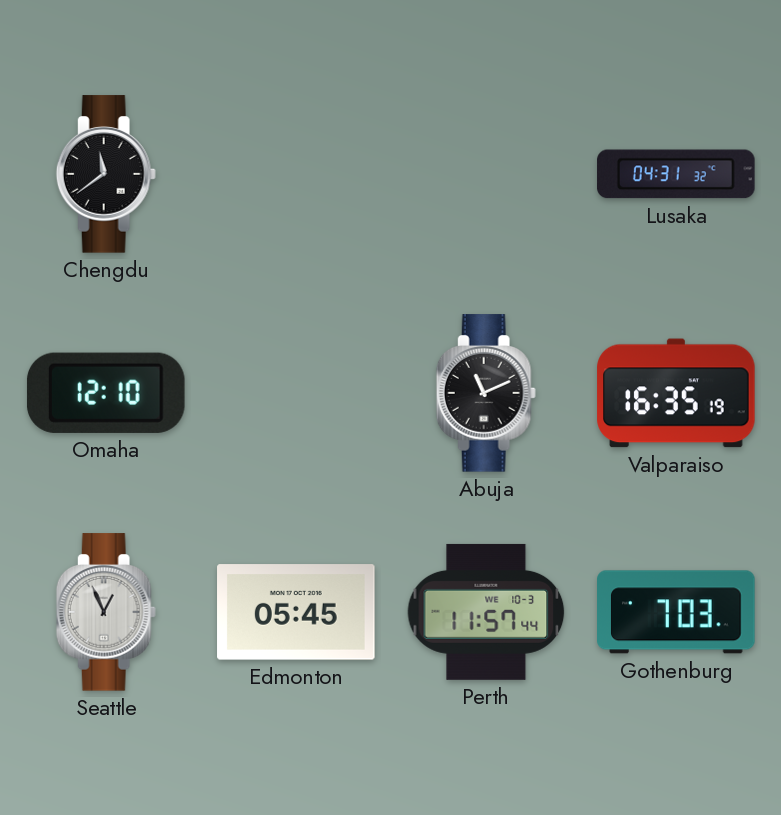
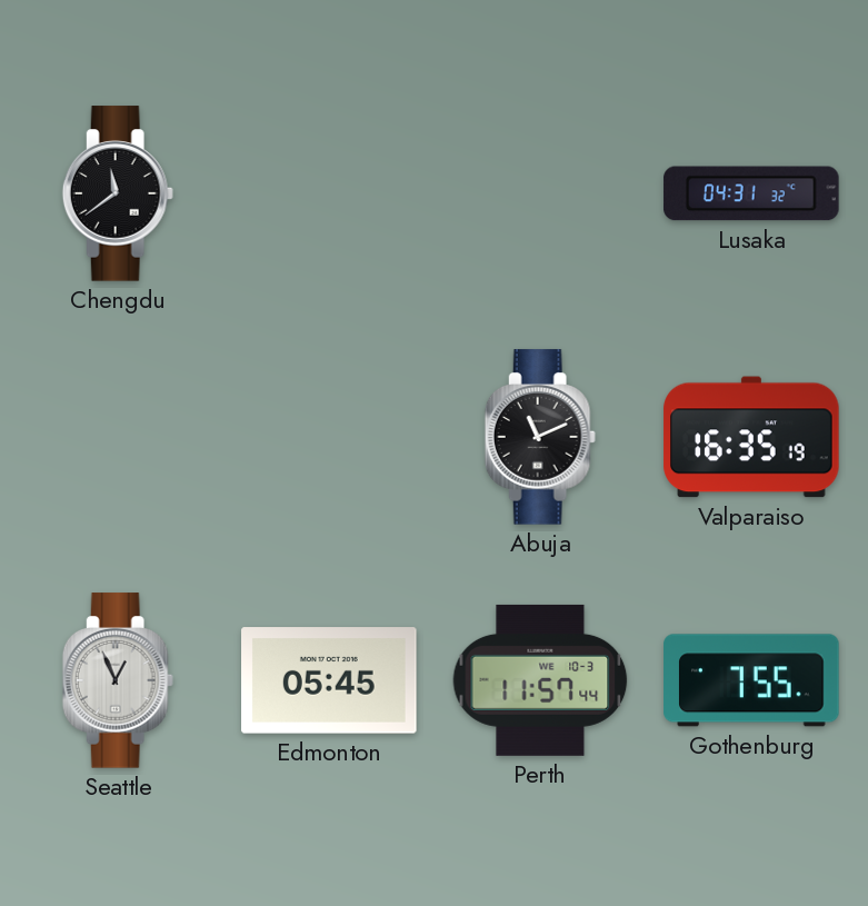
Omaha: 12:10 -> none
Gothenburg: 7:03 -> 7:55
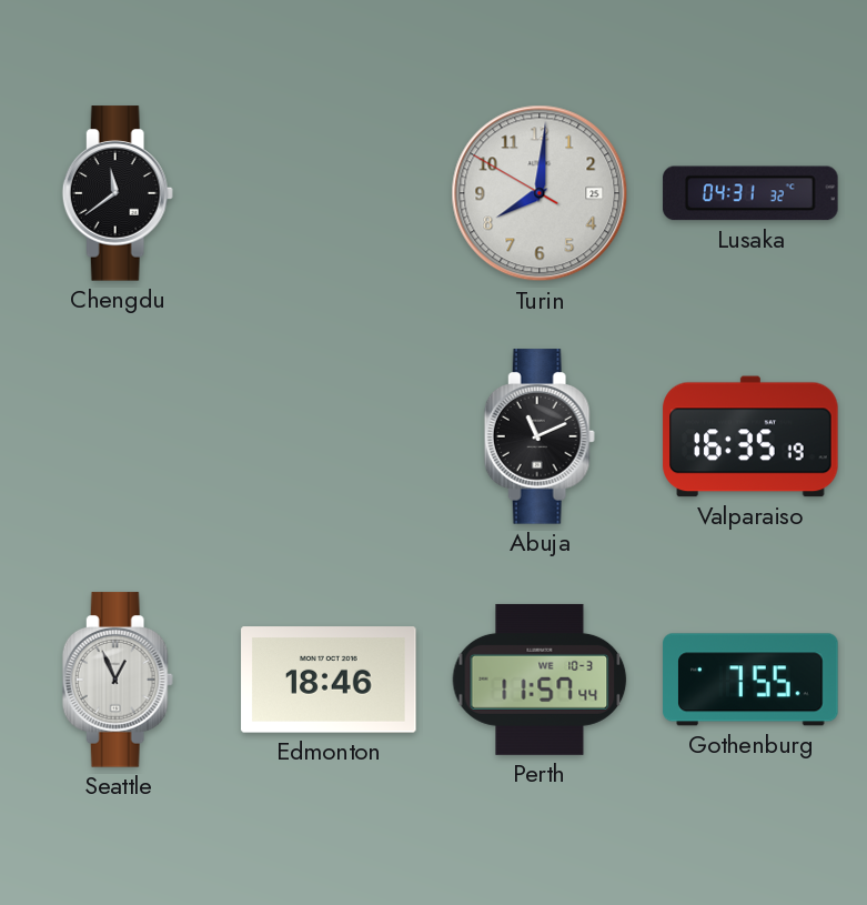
Turin: none -> 8:00
Edmonton: 05:45 -> 18:46
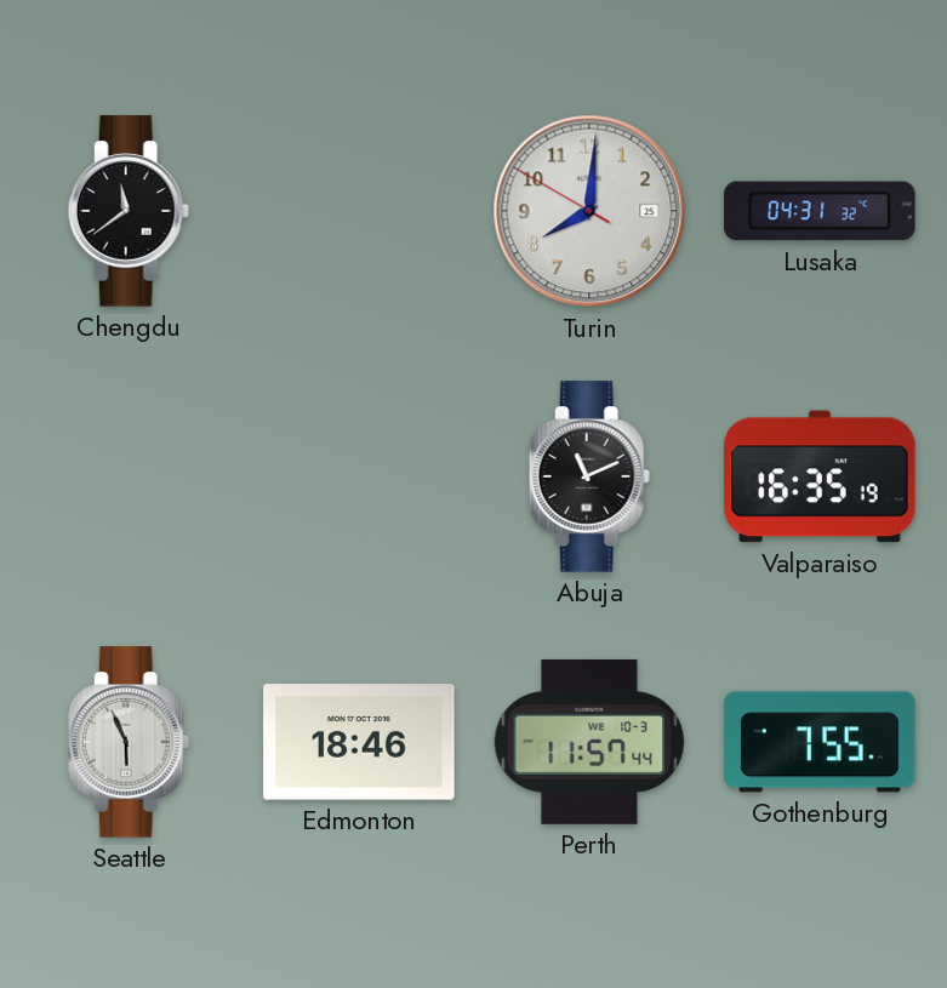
Seattle: 12:56 -> 5:56
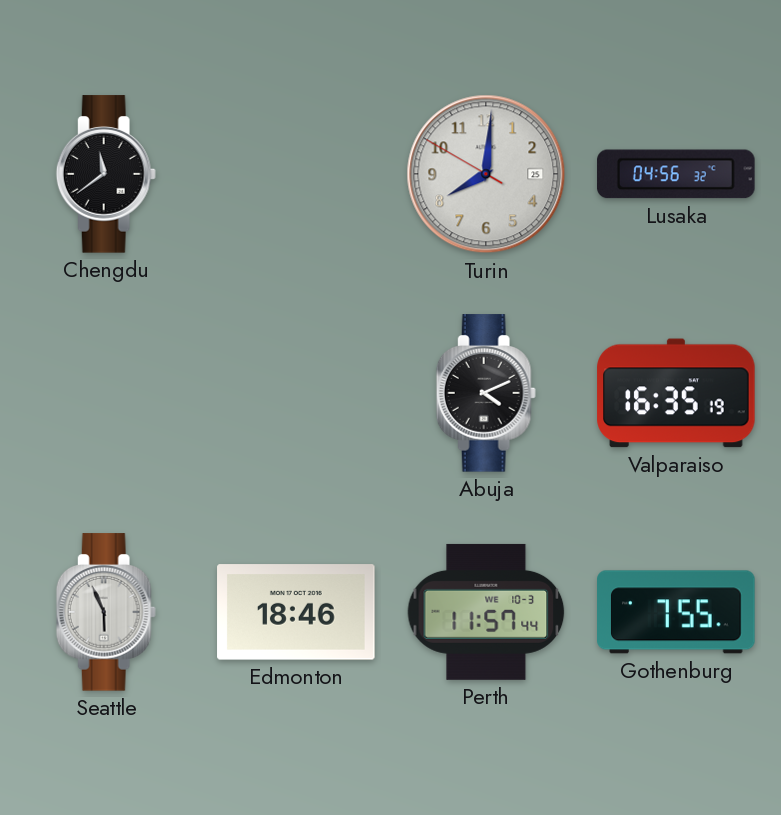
Lusaka: 04:31 -> 04:56
Abuja: 11:11 -> 4:11
